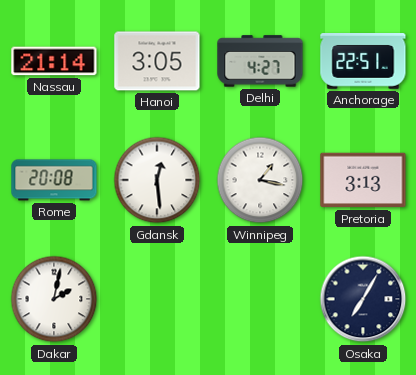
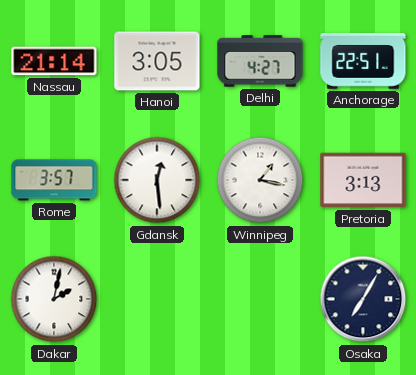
Rome: 20:08 -> 3:57
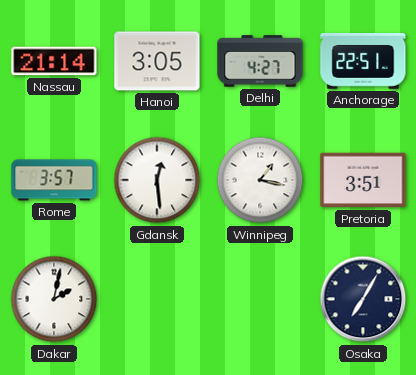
Pretoria: 3:13 -> 3:51
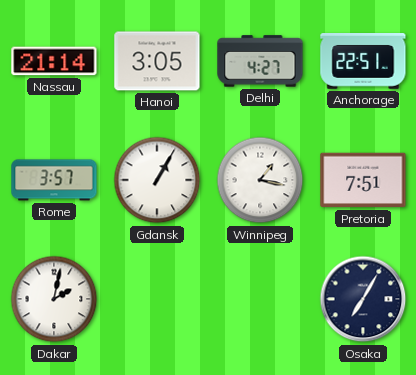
Gdansk: 12:29 -> 1:05
Pretoria: 3:51 -> 7:51
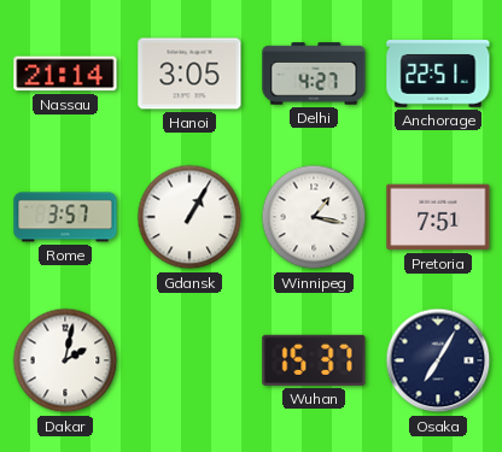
Wuhan: none -> 15:37
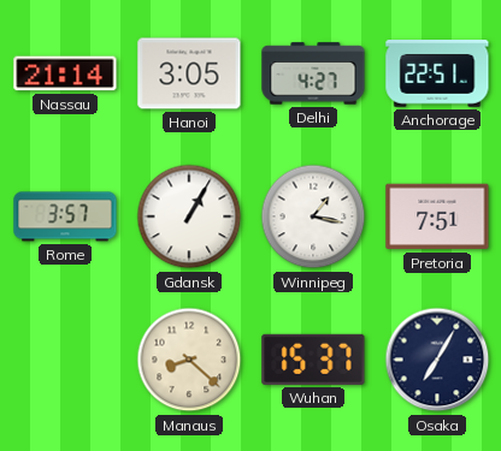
Dakar: 2:02 -> none
Manaus: none -> 8:22
